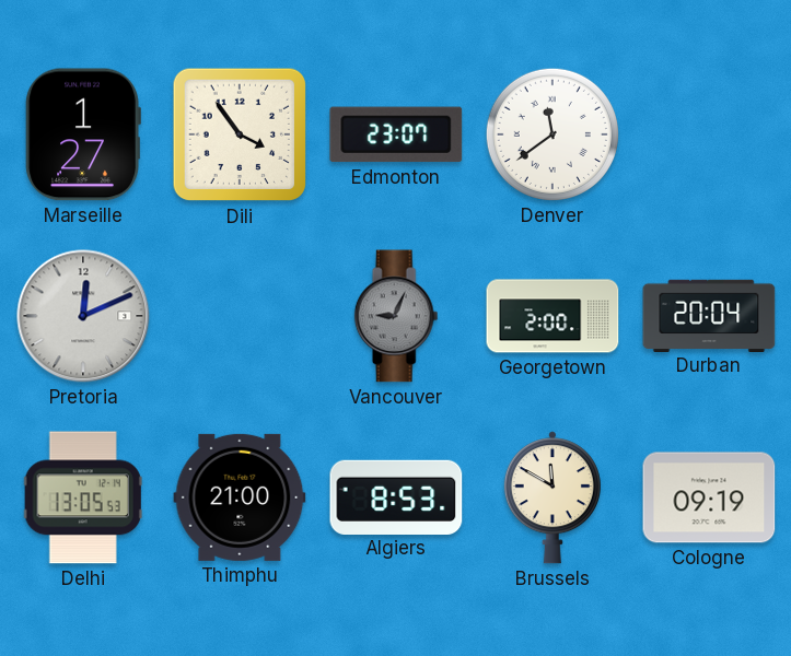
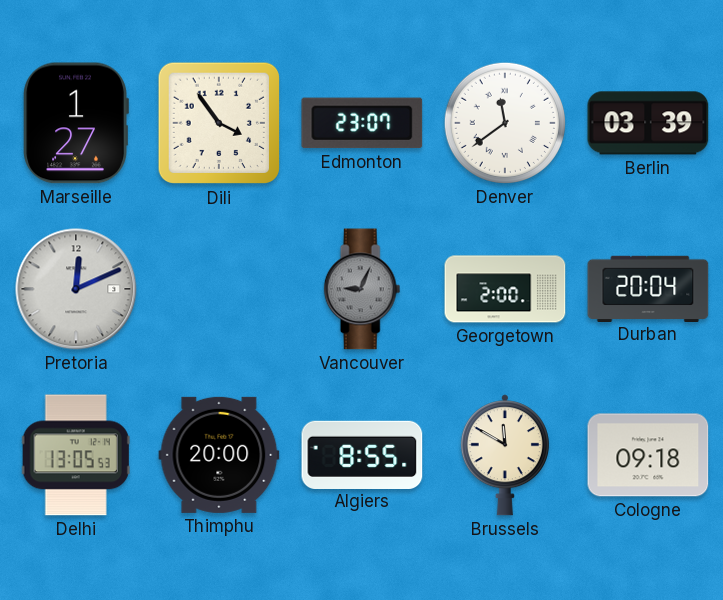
Berlin: none -> 03:39
Thimphu: 21:00 -> 20:00
Algiers: 8:53 -> 8:55
Cologne: 09:19 -> 09:18
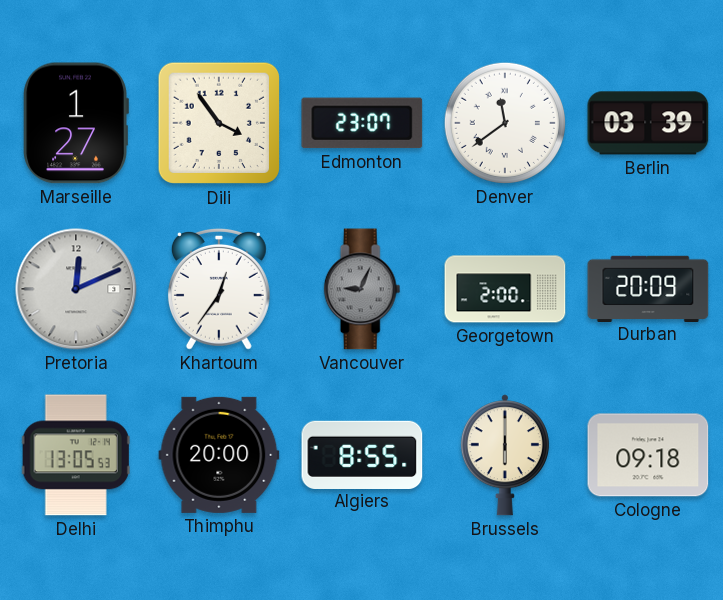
Khartoum: none -> 12:36
Durban: 20:04 -> 20:09
Brussels: 11:50 -> 6:00
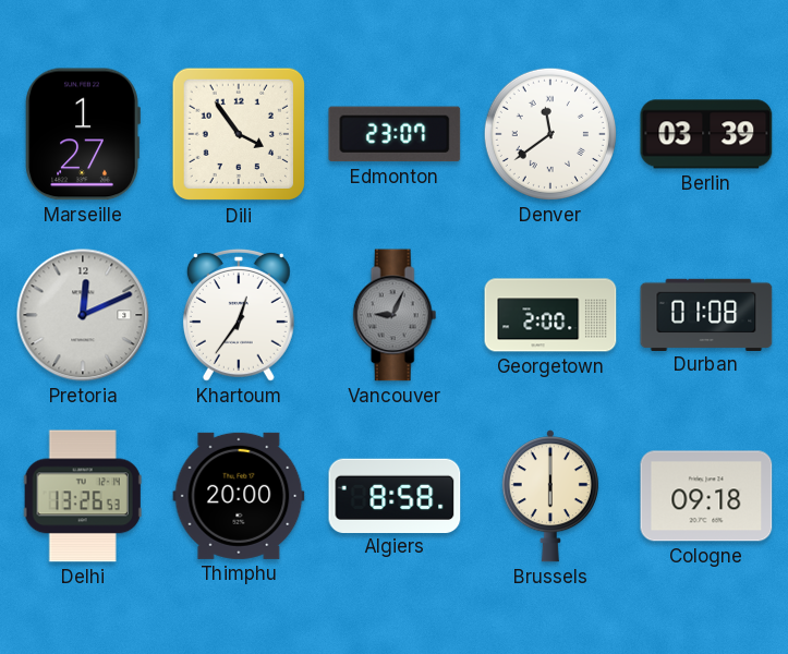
Durban: 20:09 -> 01:08
Delhi: 13:05 -> 13:26
Algiers: 8:55 -> 8:58
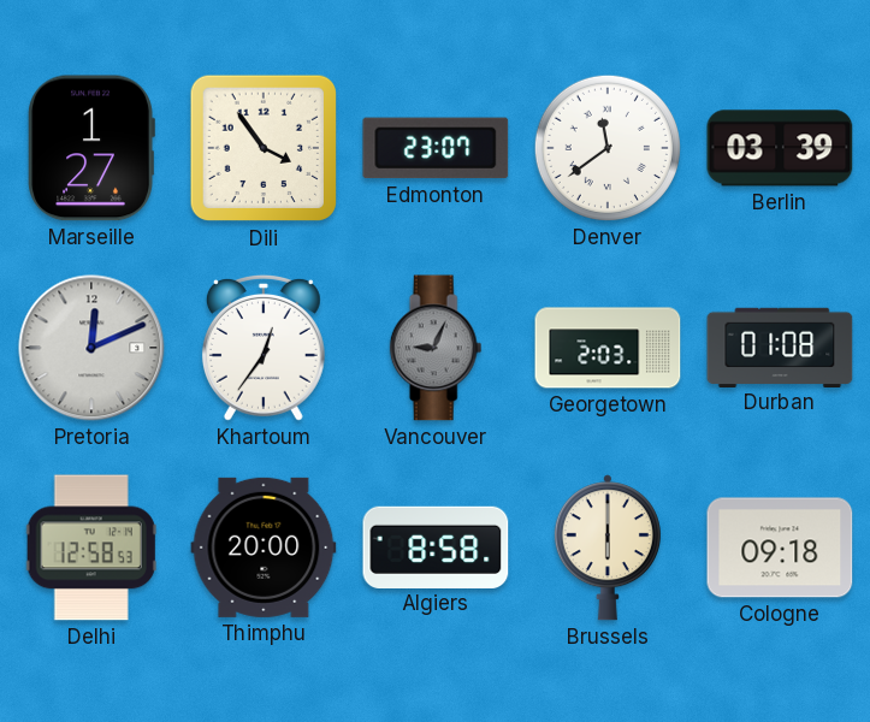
Georgetown: 2:00 -> 2:03
Delhi: 13:26 -> 12:58
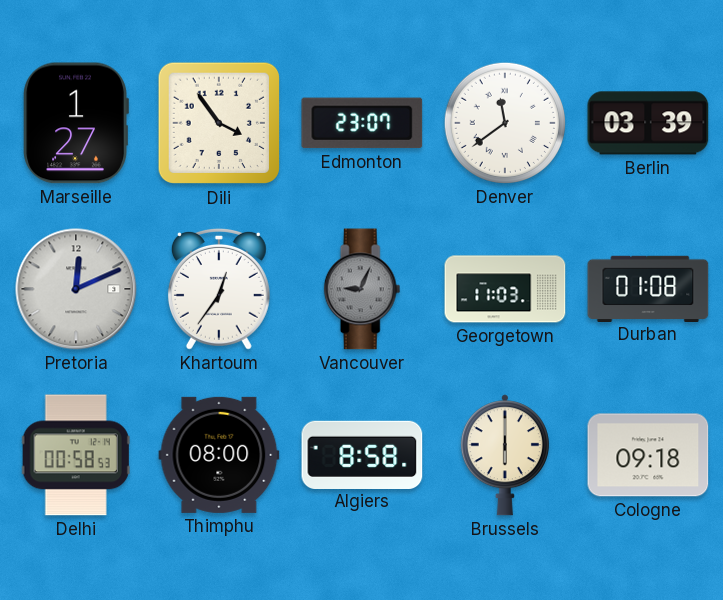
Georgetown: 2:03 -> 11:03
Delhi: 12:58 -> 00:58
Thimphu: 20:00 -> 08:00
